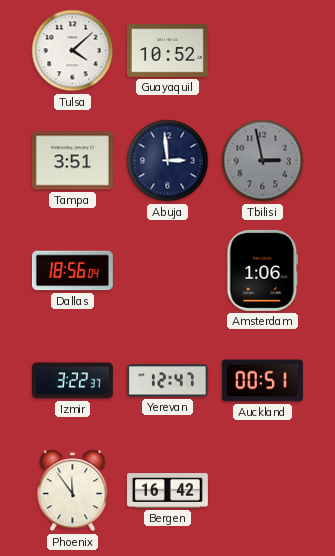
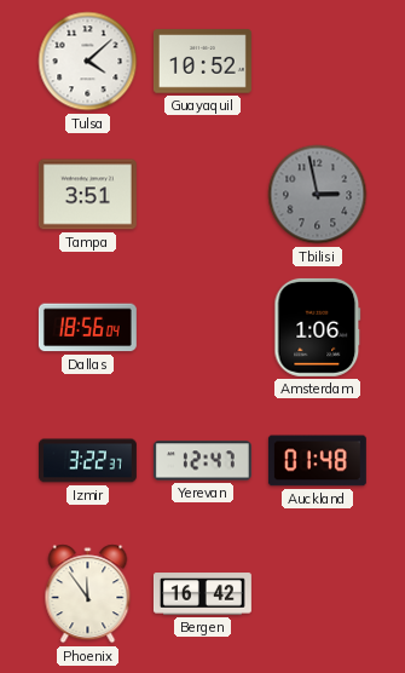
Abuja: 2:59 -> none
Auckland: 00:51 -> 01:48
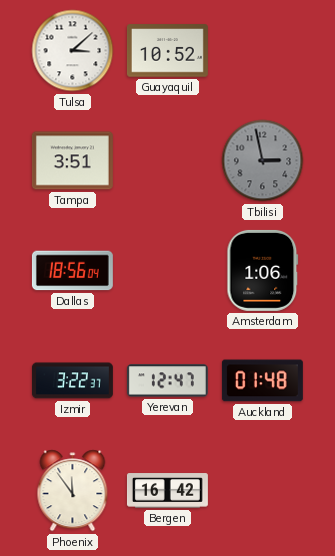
Tulsa: 4:08 -> 3:08
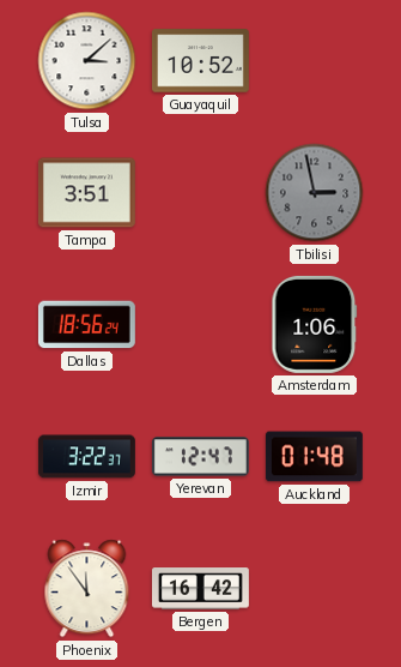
Dallas: 18:56:04 -> 18:56:24
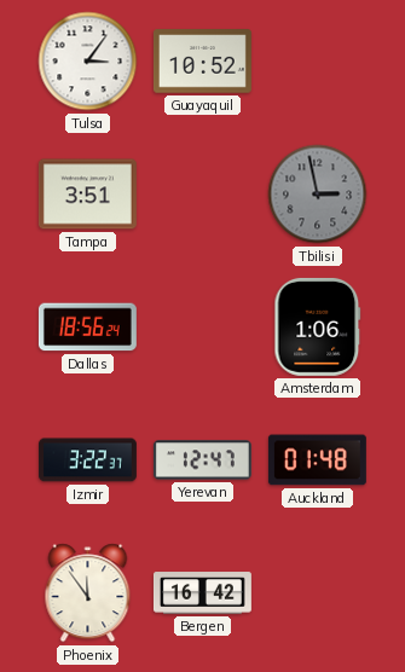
Tulsa: 3:08 -> 3:06
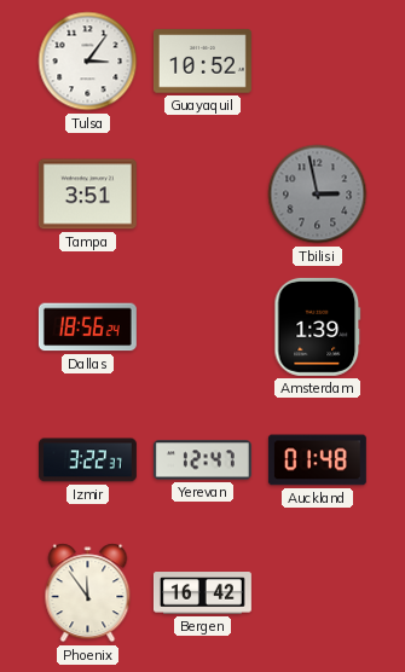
Amsterdam: 1:06 -> 1:39
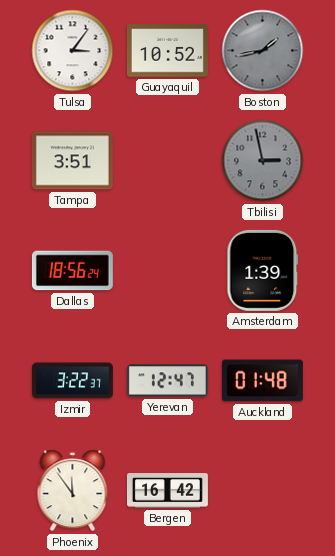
Boston: none -> 1:43
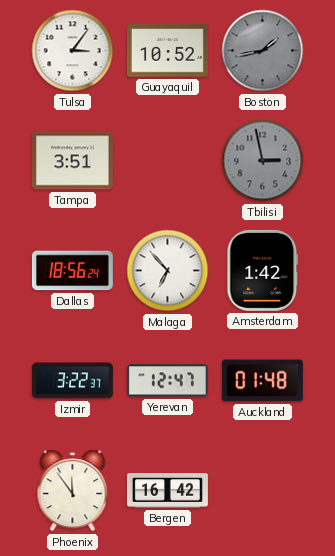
Malaga: none -> 6:53
Amsterdam: 1:39 -> 1:42
